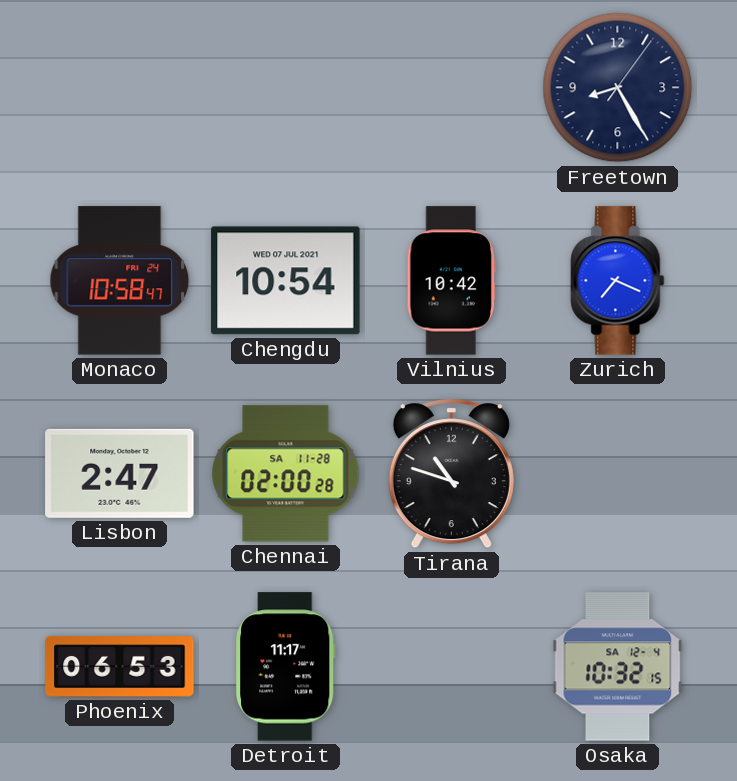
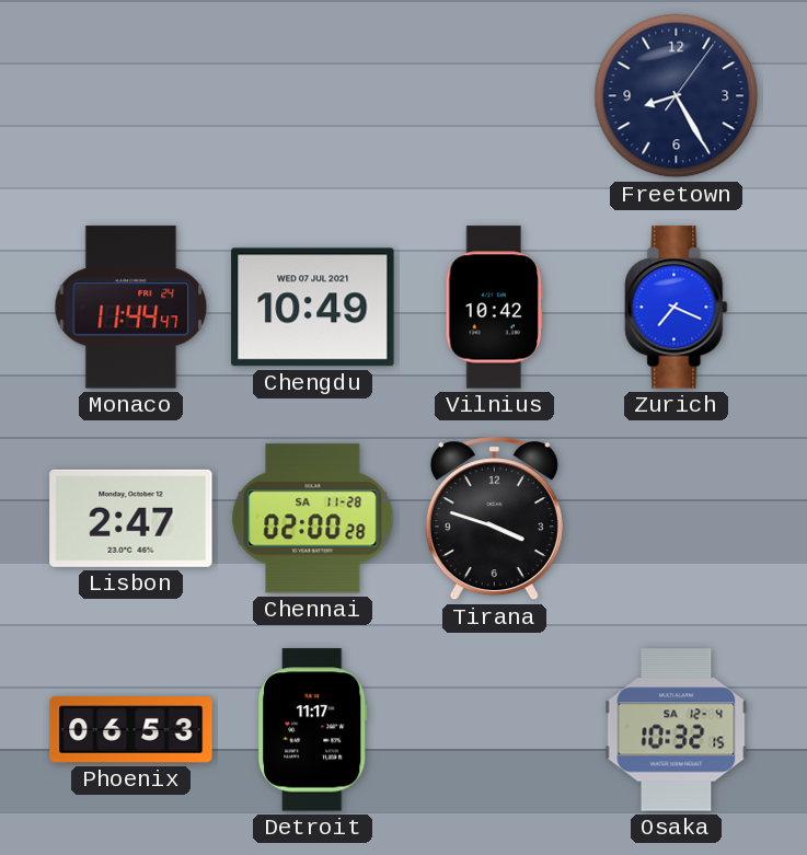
Monaco: 10:58 -> 11:44
Chengdu: 10:54 -> 10:49
Tirana: 10:48 -> 3:48
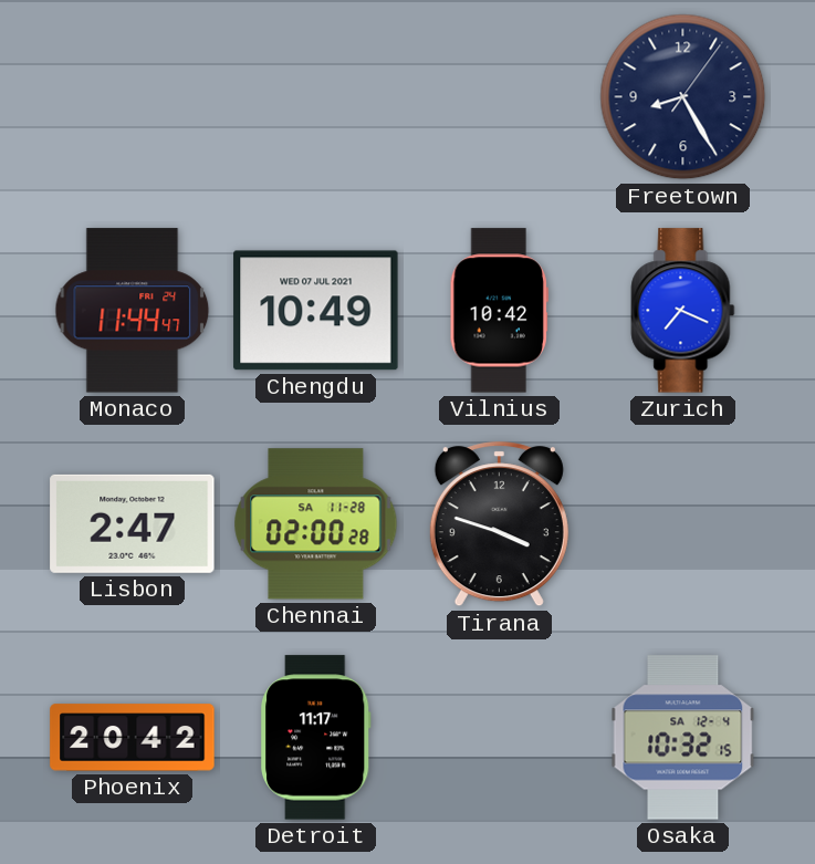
Phoenix: 06:53 -> 20:42
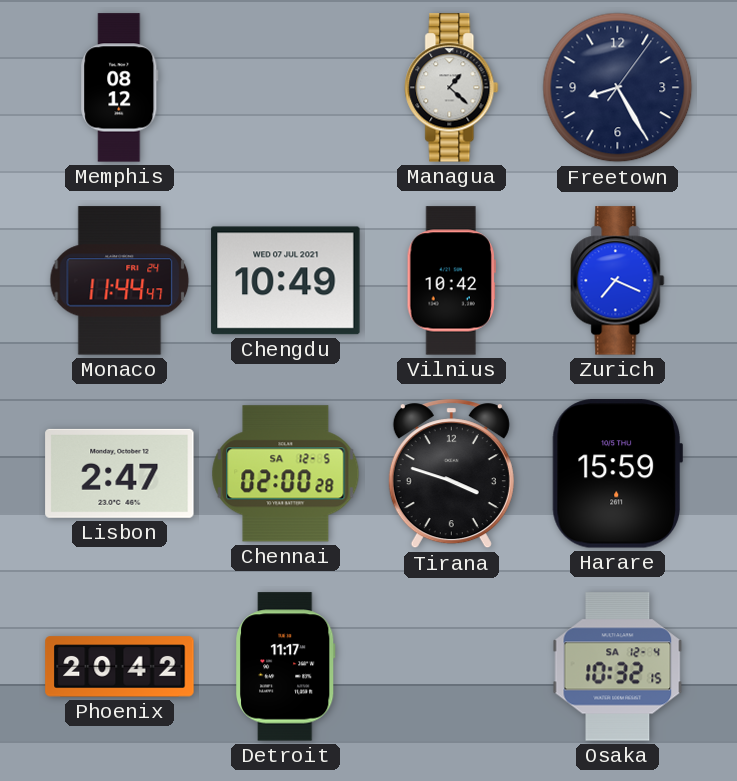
Memphis: none -> 08:12
Managua: none -> 1:22
Chennai date: SA 11-28 -> SA 12-5
Harare: none -> 15:59
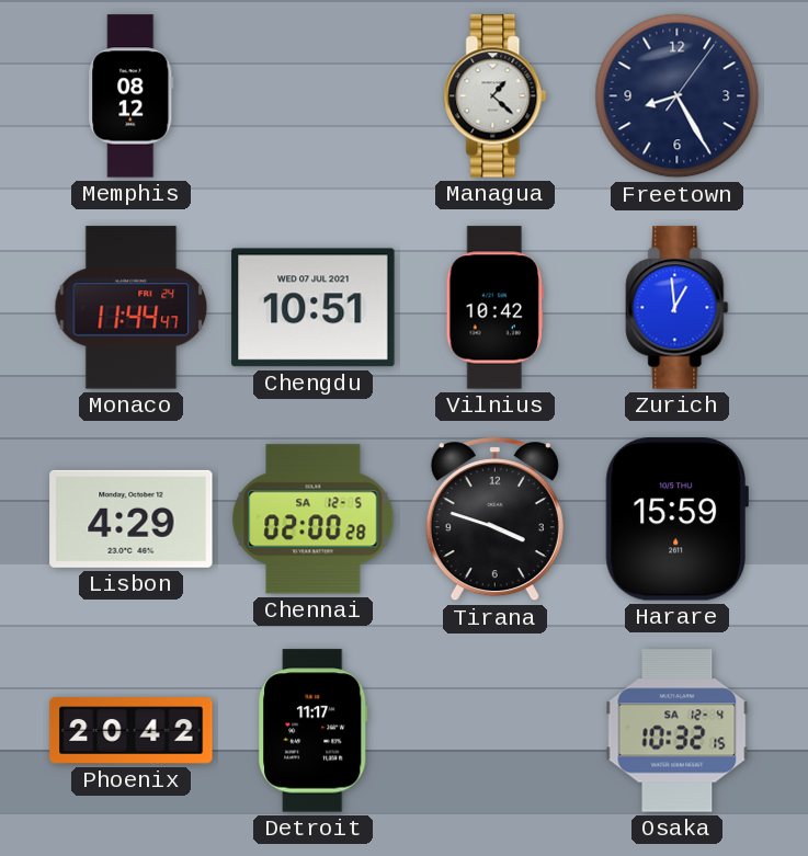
Chengdu: 10:49 -> 10:51
Zurich: 7:19 -> 12:59
Lisbon: 2:47 -> 4:29
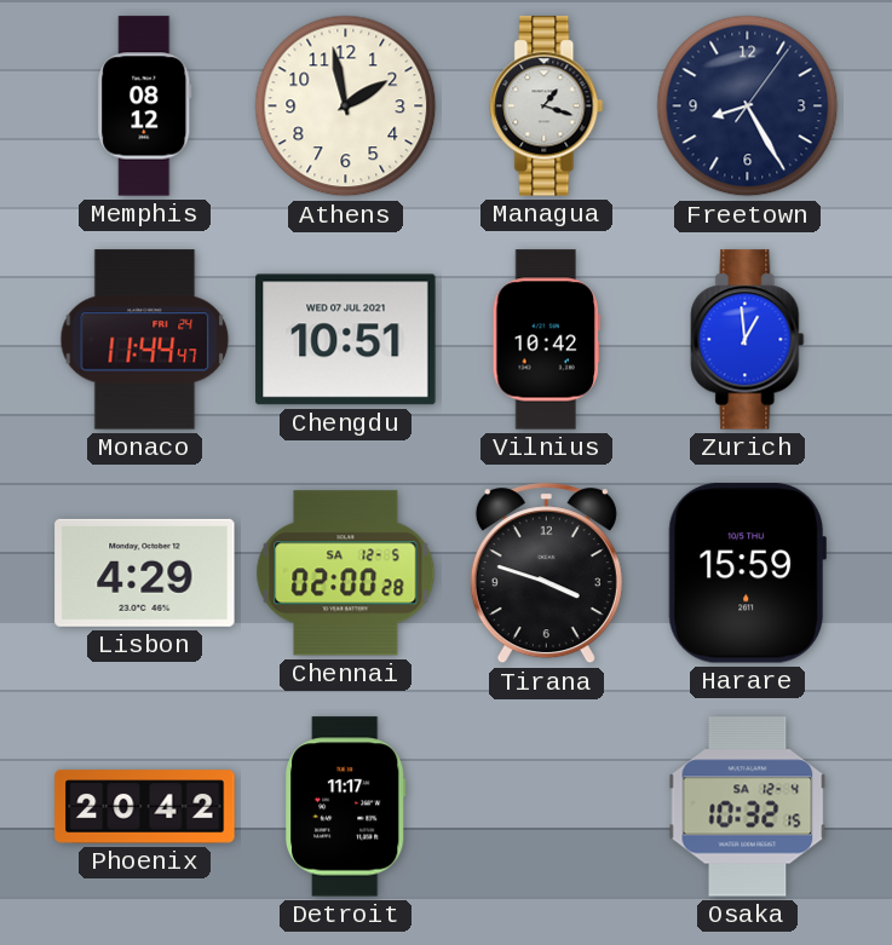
Athens: none -> 1:58
Managua: 1:22 -> 1:18
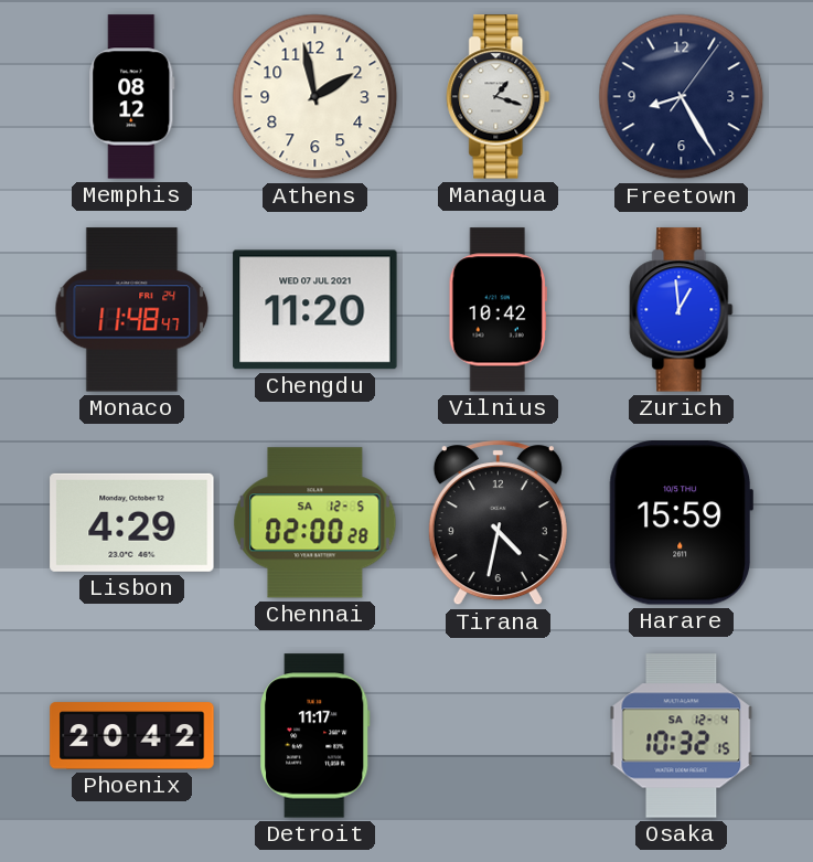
Monaco: 11:44 -> 11:48
Chengdu: 10:51 -> 11:20
Tirana: 3:48 -> 4:32
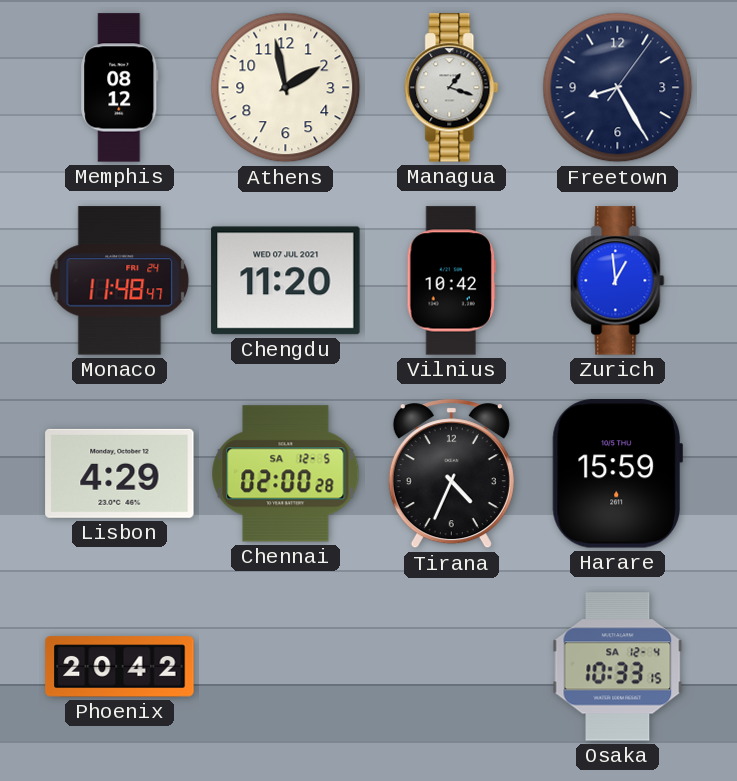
Tirana: 4:32 -> 4:34
Detroit: 11:17 -> none
Osaka: 10:32 -> 10:33
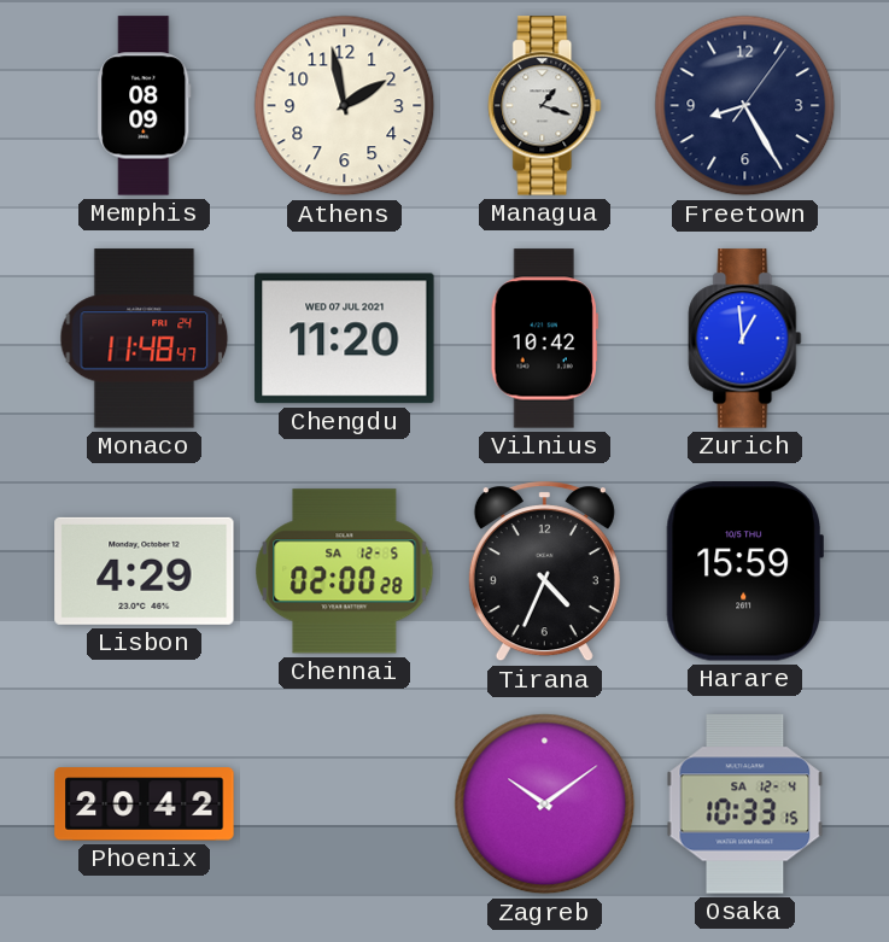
Memphis: 08:12 -> 08:09
Zagreb: none -> 10:09
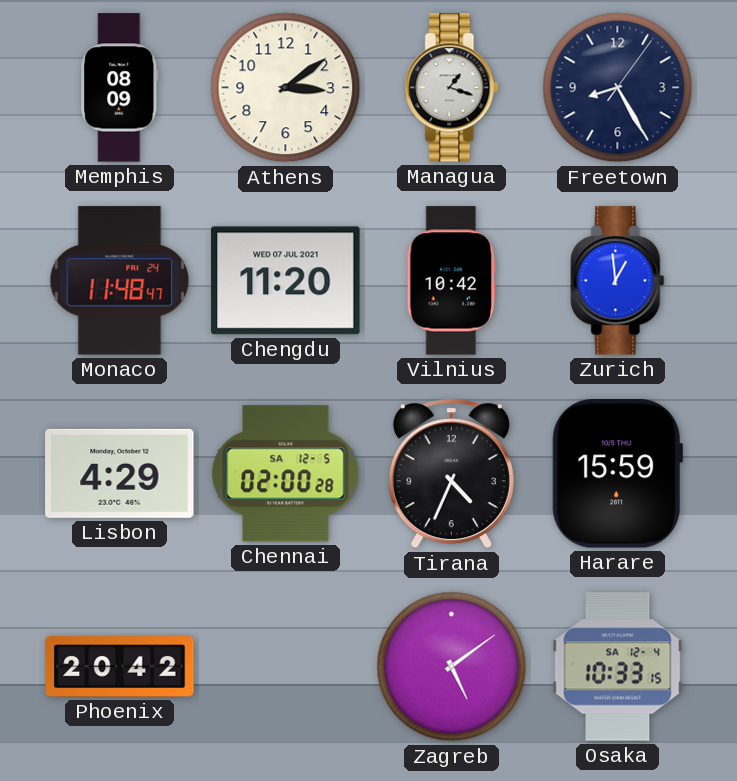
Athens: 1:58 -> 3:09
Zagreb: 10:09 -> 5:09
